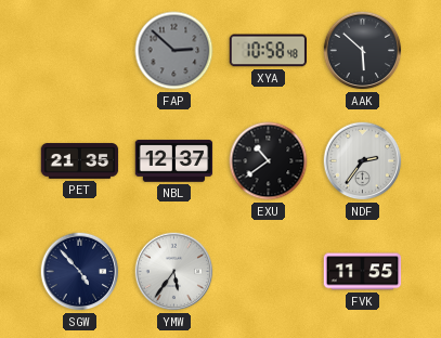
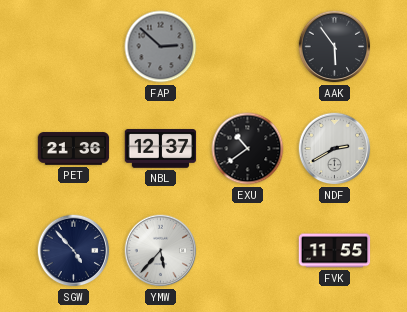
XYA: 10:58 -> none
AAK: 5:52 -> 5:54
PET: 21:35 -> 21:36
NDF: 2:36 -> 2:40
YMW: 5:36 -> 5:37
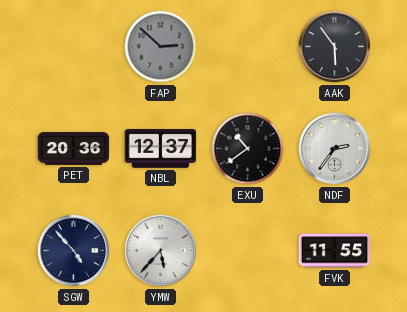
PET: 21:36 -> 20:36
NDF: 2:40 -> 2:36
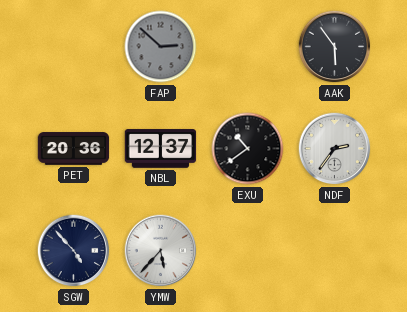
FVK: 11:55 -> none
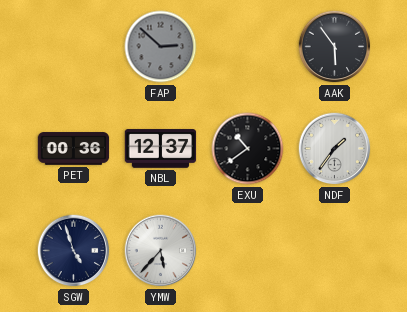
PET: 20:36 -> 00:36
NDF: 2:36 -> 1:36
SGW: 4:53 -> 4:57
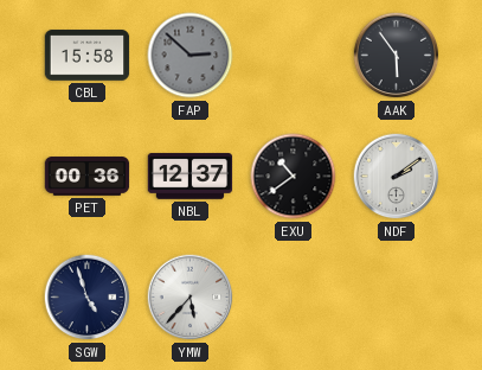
CBL: none -> 15:58
NDF: 1:36 -> 2:09
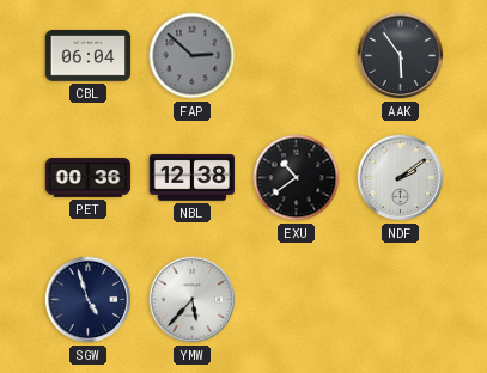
CBL: 15:58 -> 06:04
NBL: 12:37 -> 12:38
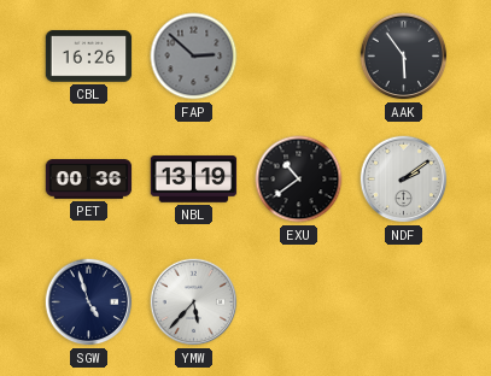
CBL: 06:04 -> 16:26
NBL: 12:38 -> 13:19
